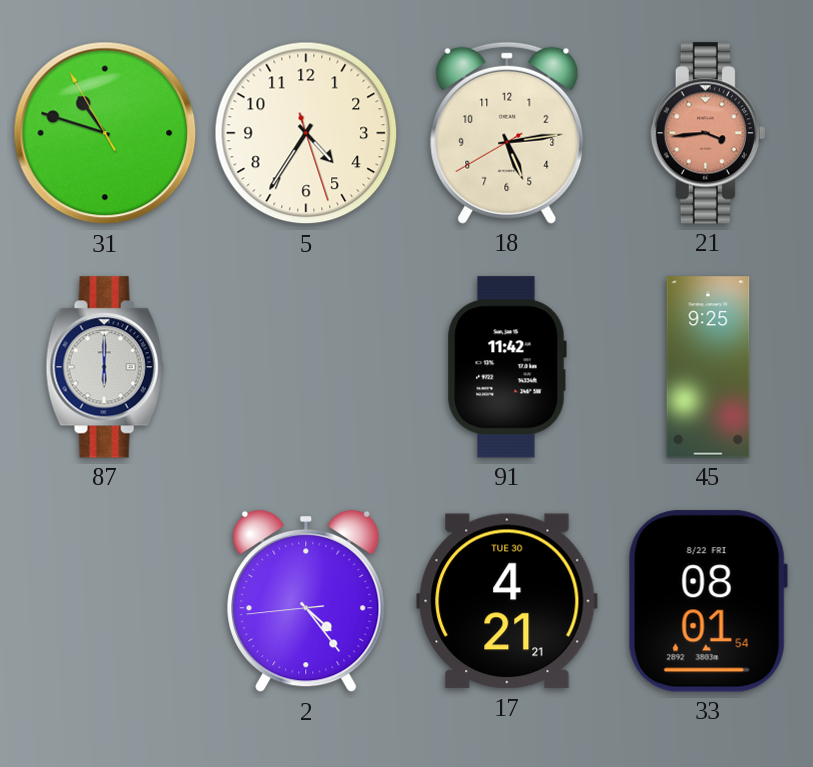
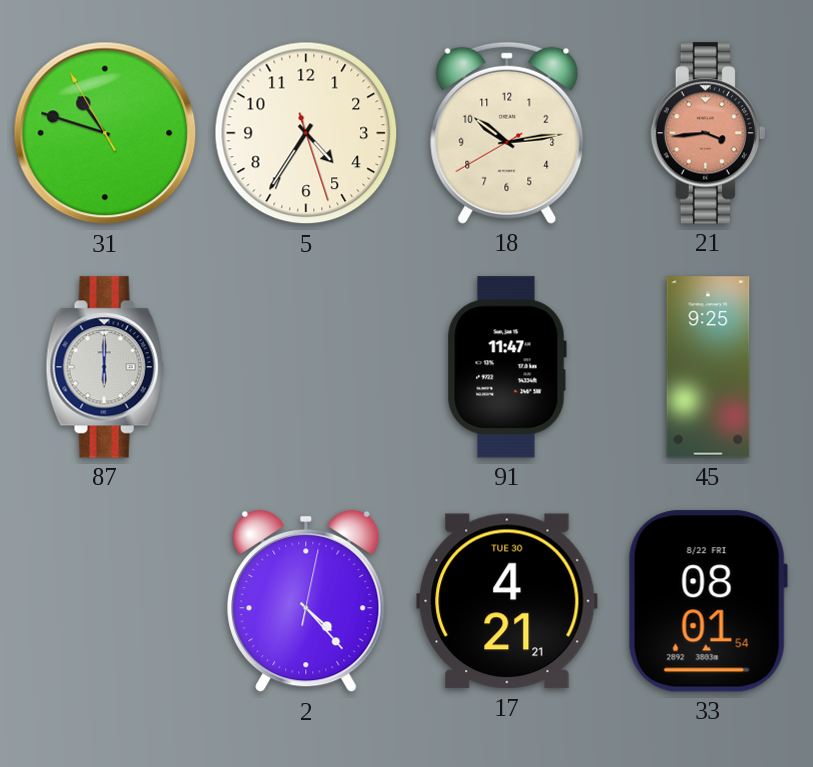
18: 5:13 -> 10:13
91: 11:42 -> 11:47
2: 4:23:44 -> 4:23:02
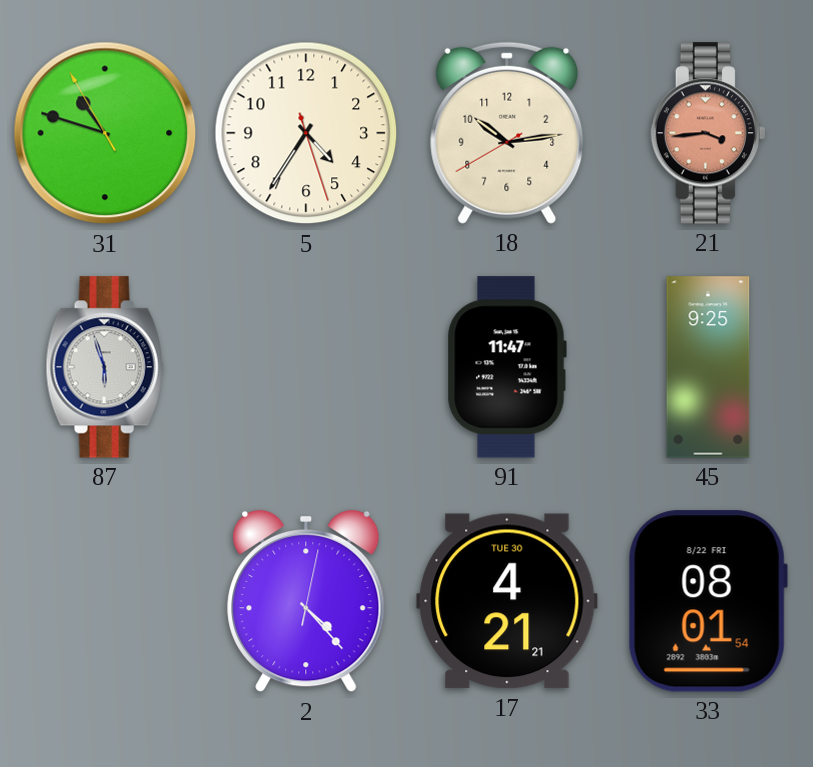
87: 6:00 -> 5:57
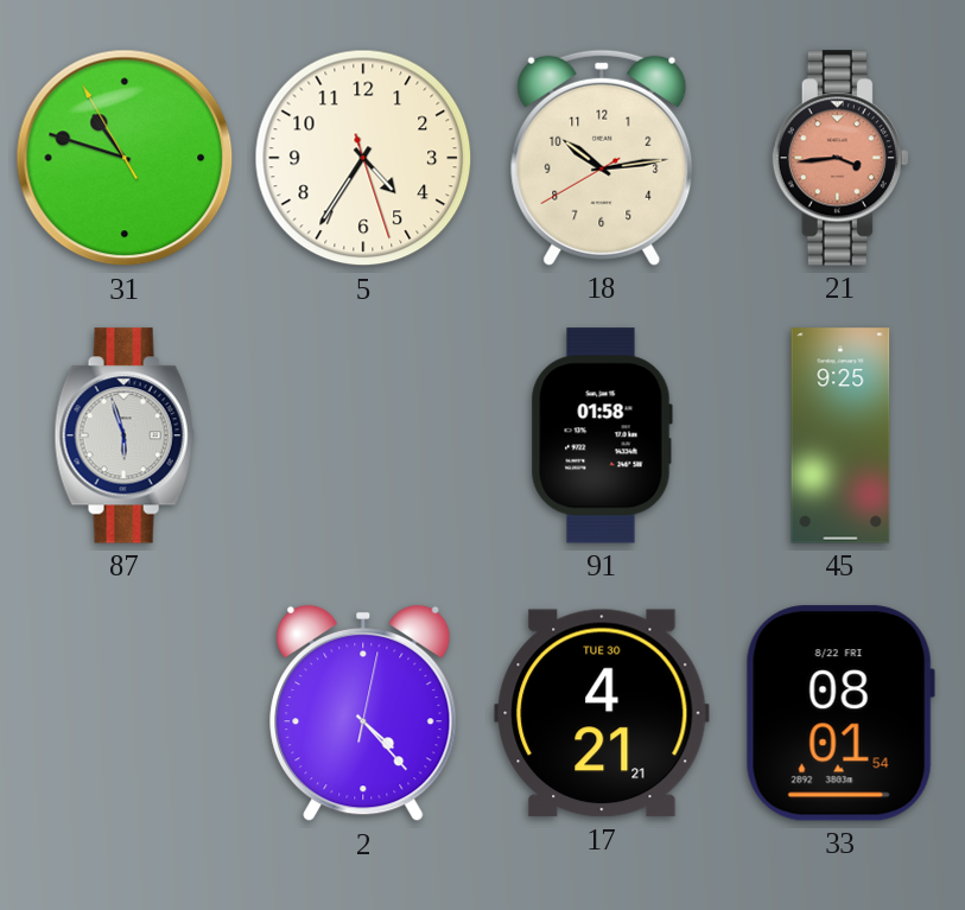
91: 11:47 -> 01:58
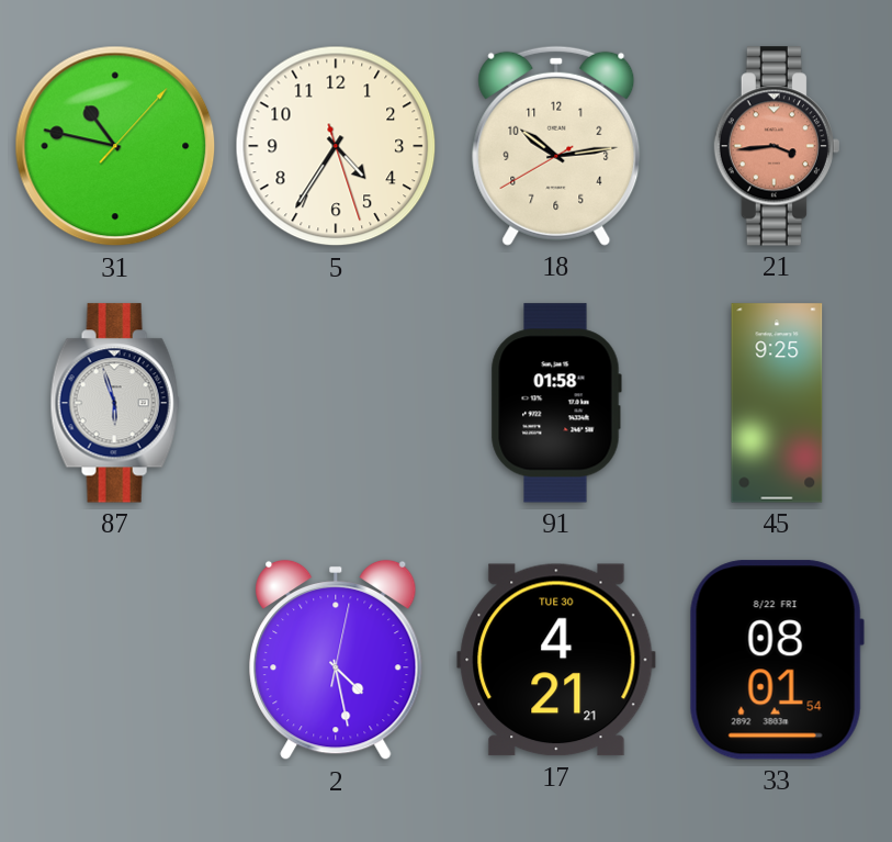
31: 10:47:55 -> 10:47:07
2: 4:23 -> 4:28
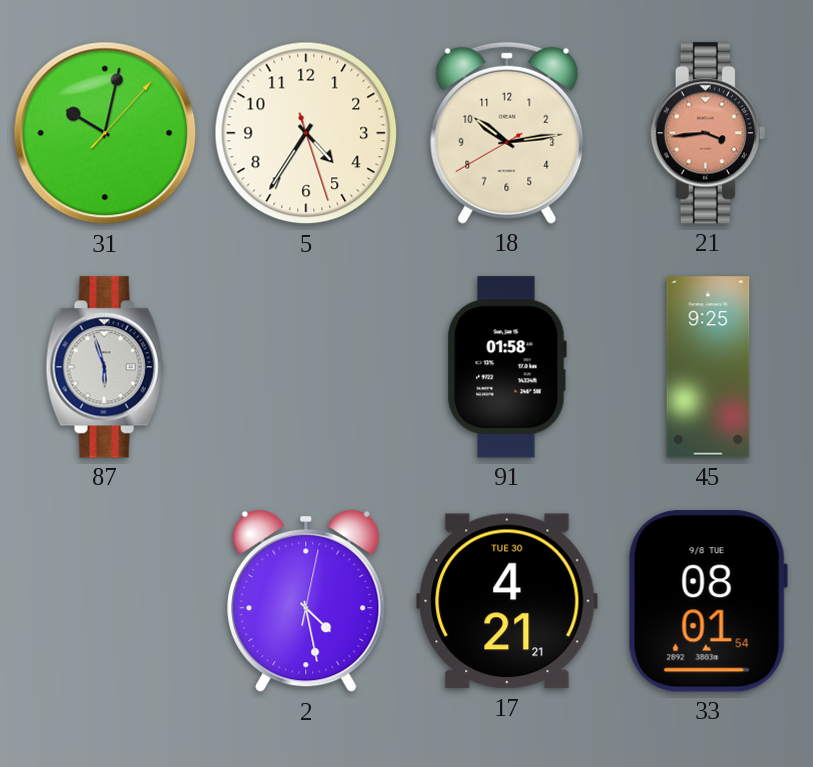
31: 10:47 -> 10:02
33 date: 8/22 FRI -> 9/8 TUE
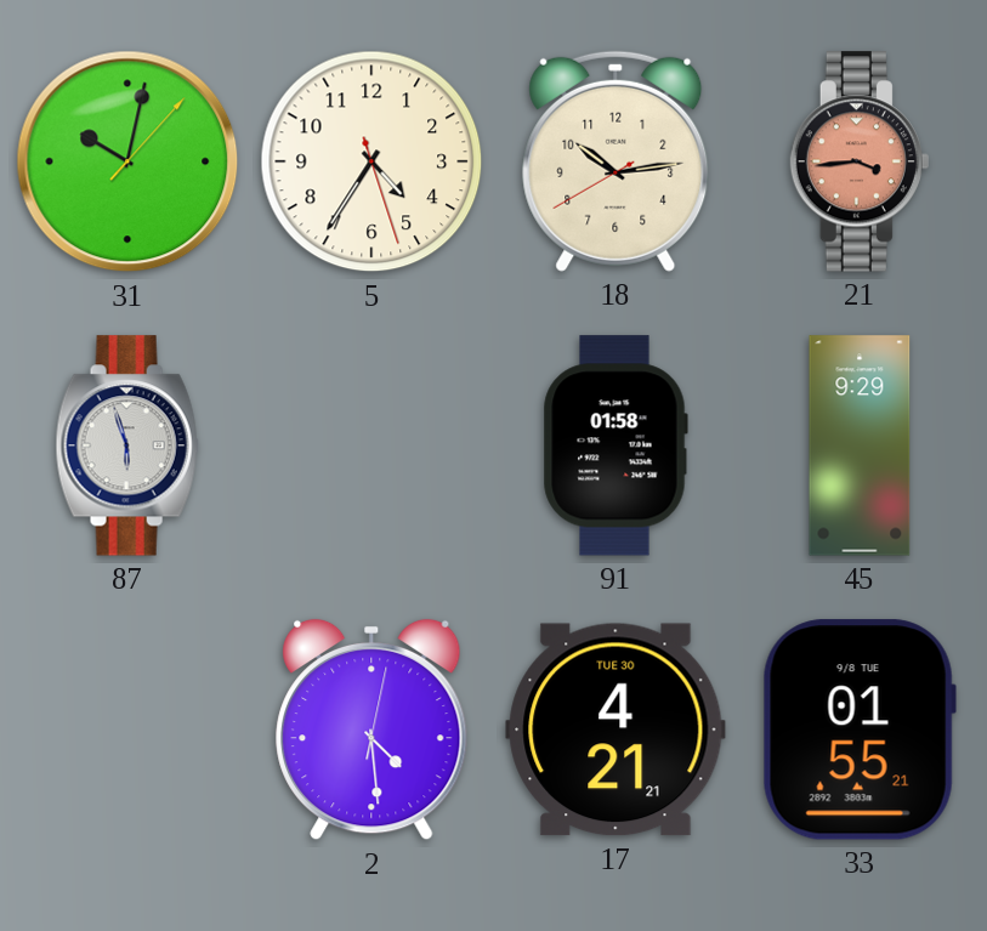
45: 9:25 -> 9:29
2: 4:28 -> 4:29
33: 08:01 -> 01:55
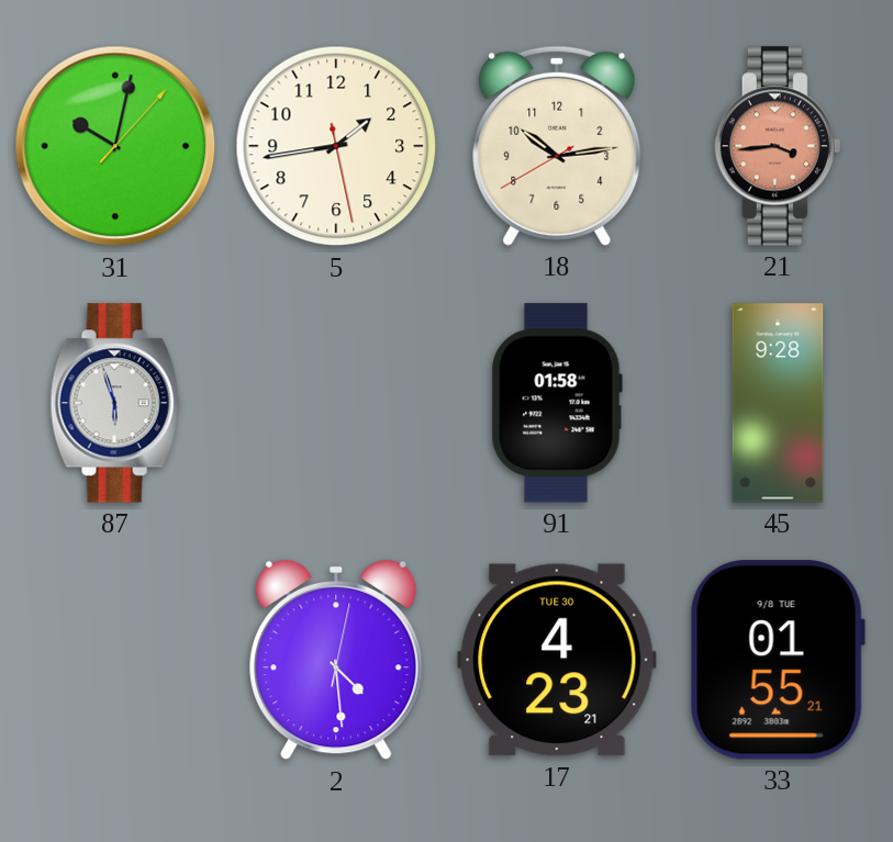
5: 4:35 -> 1:43
45: 9:29 -> 9:28
17: 4:21 -> 4:23
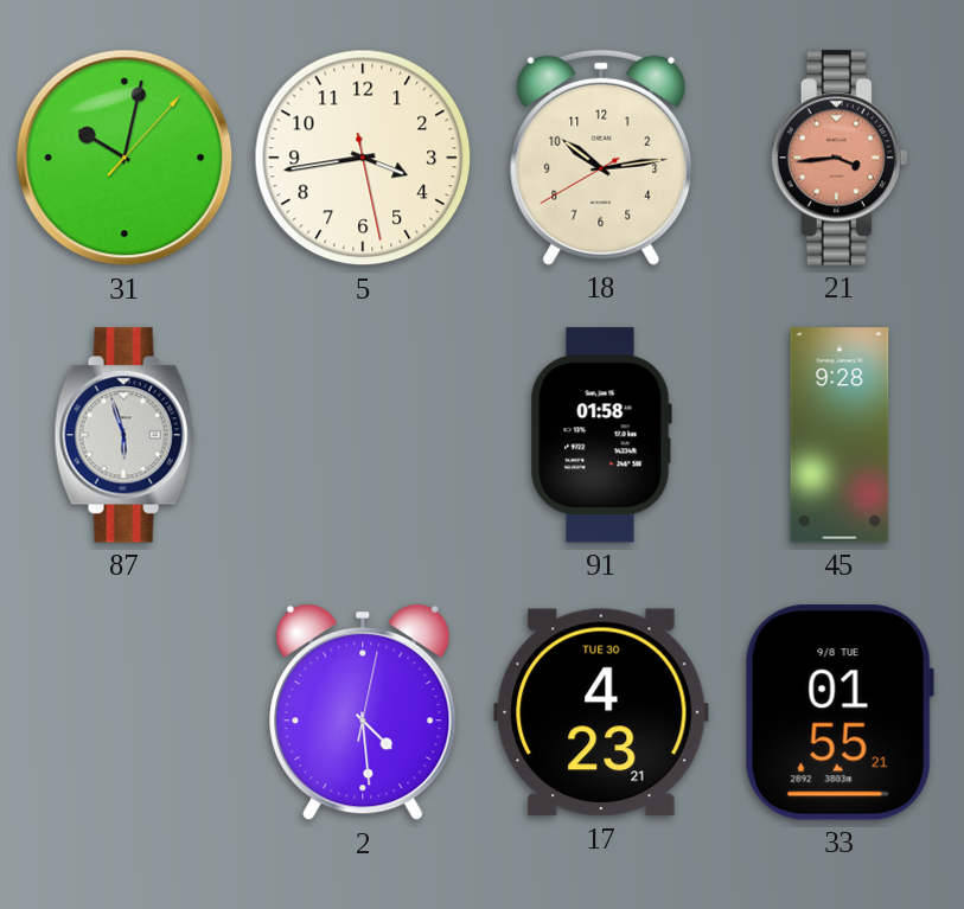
5: 1:43 -> 3:43
